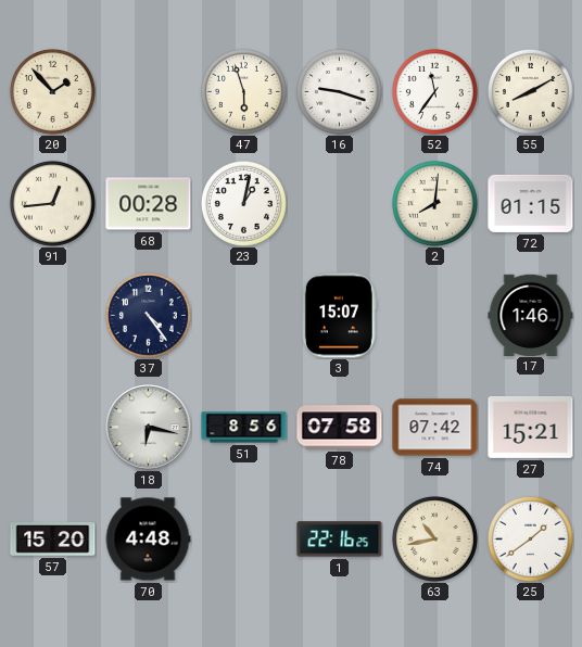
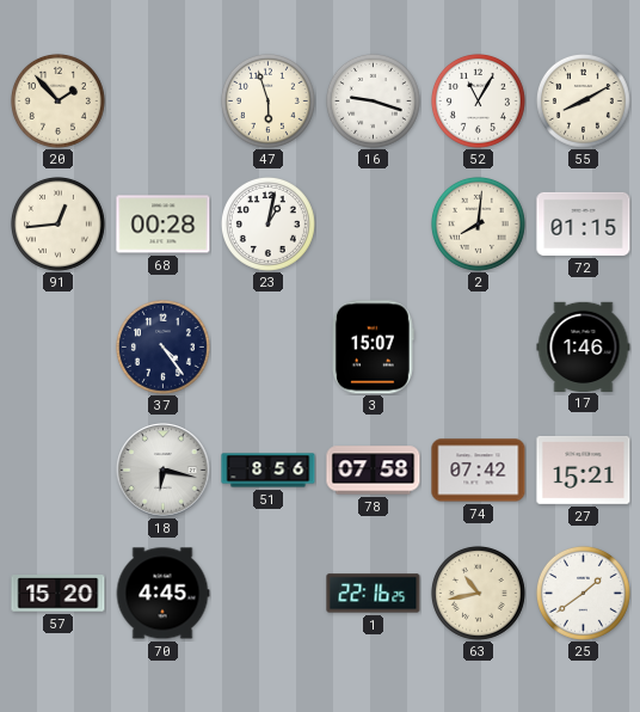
52: 11:36 -> 11:05
70: 4:48 -> 4:45
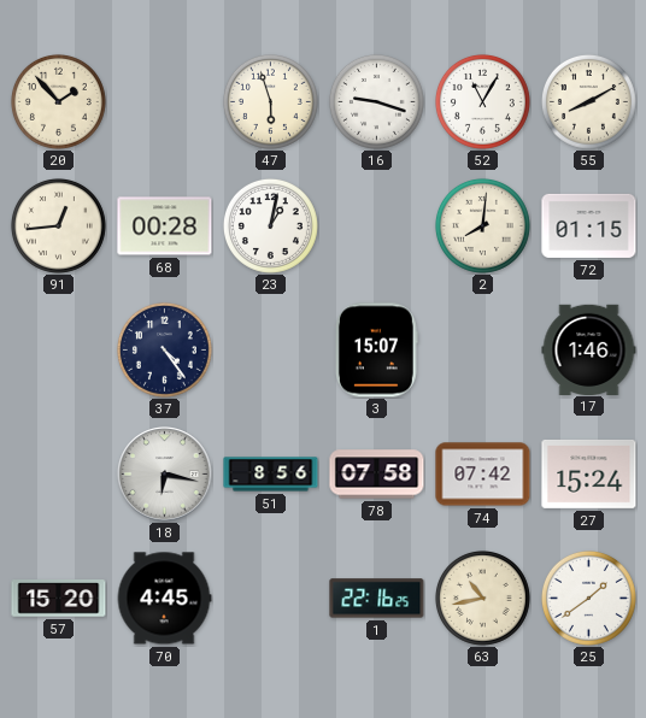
27: 15:21 -> 15:24
